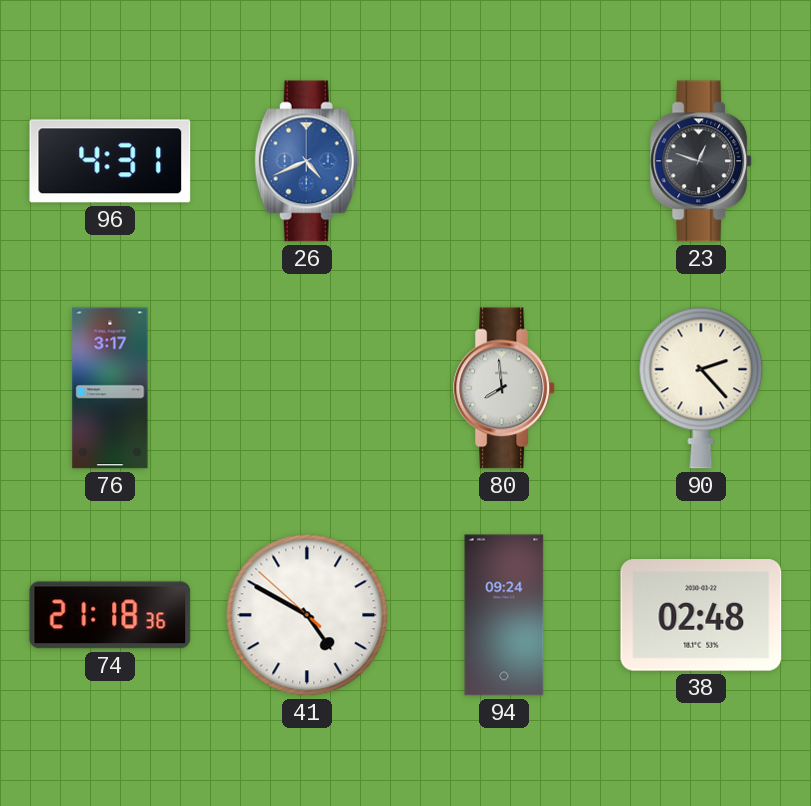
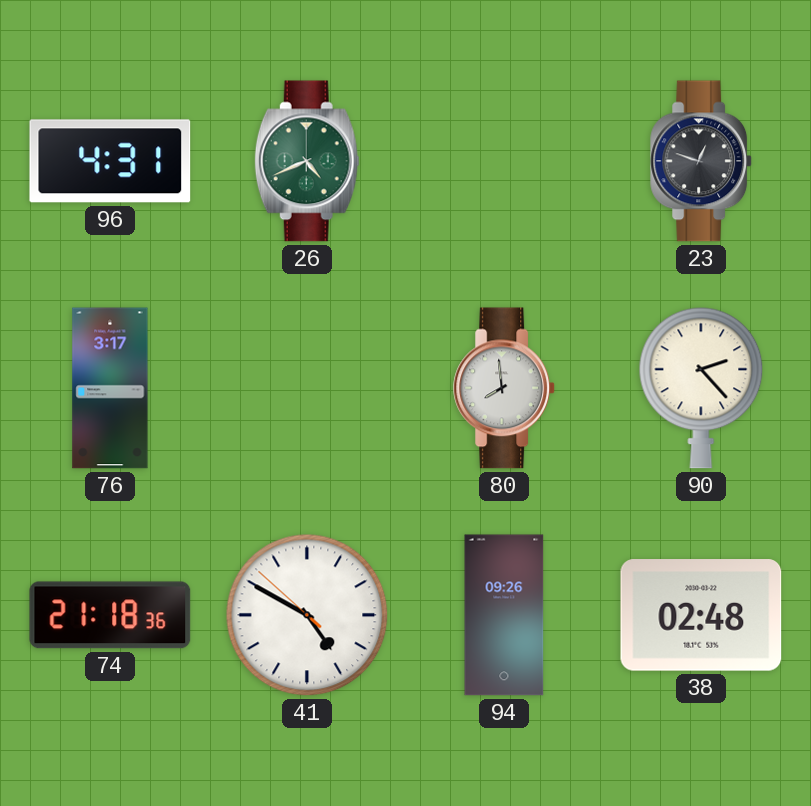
26 dial: blue -> green
94: 09:24 -> 09:26
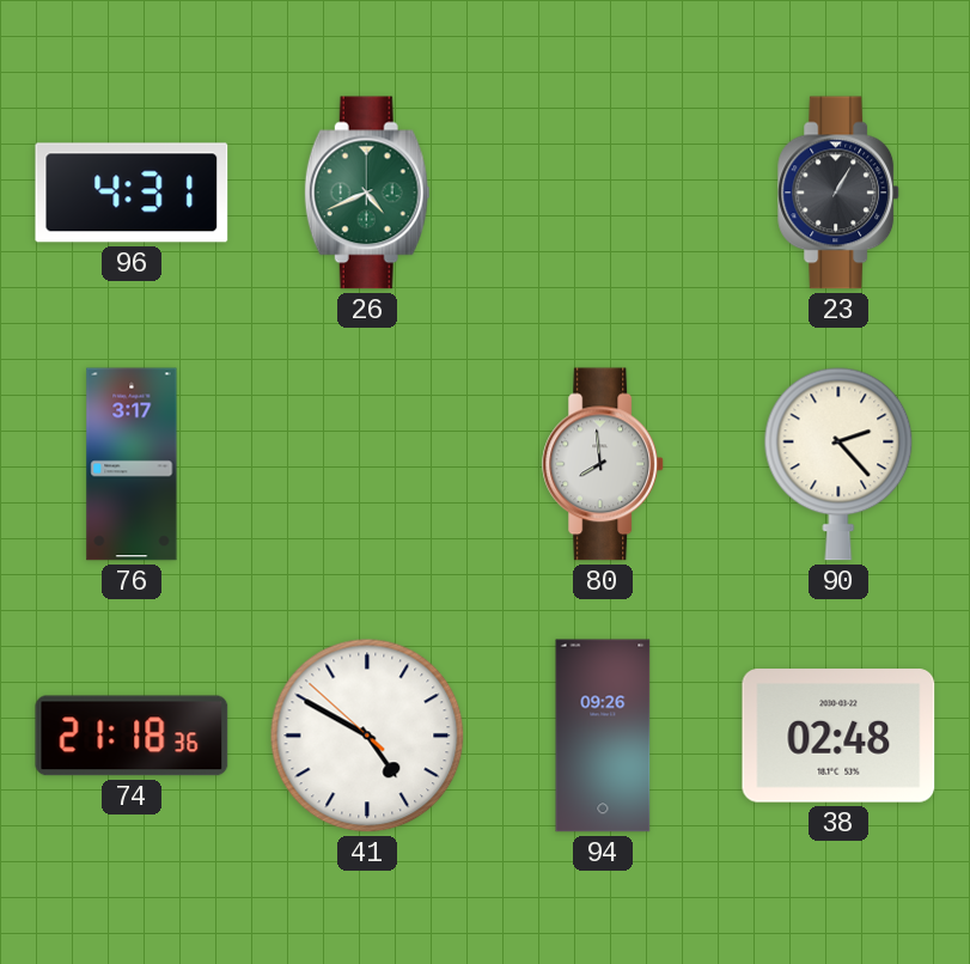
23: 12:48 -> 1:05
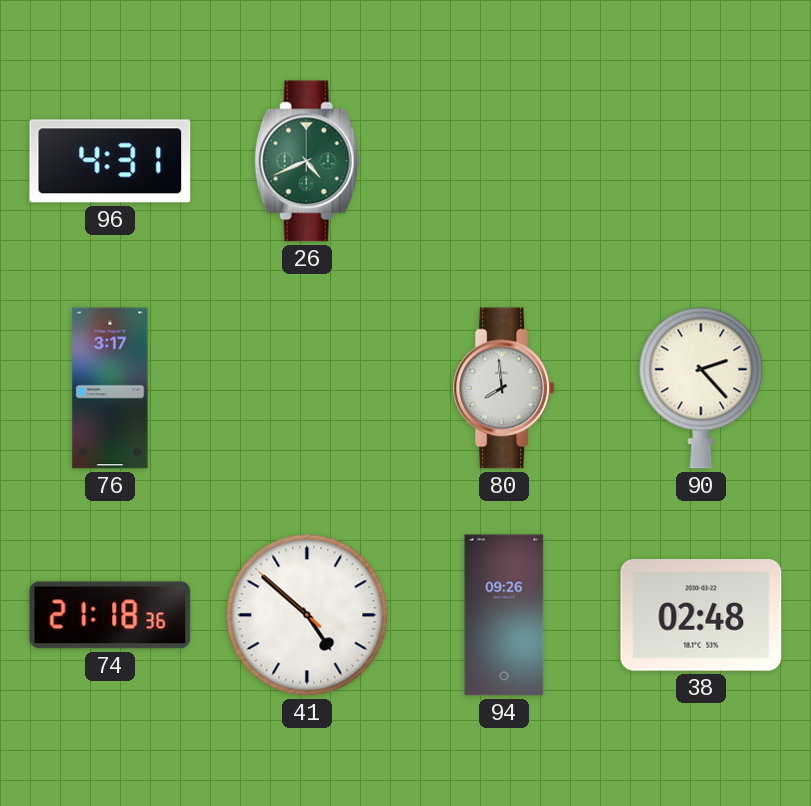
23: 1:05 -> none
41: 4:49 -> 4:51
